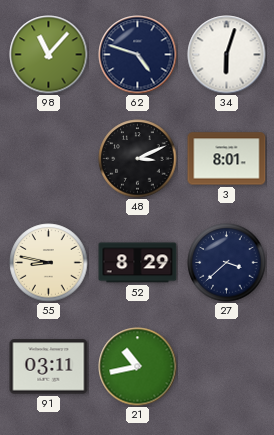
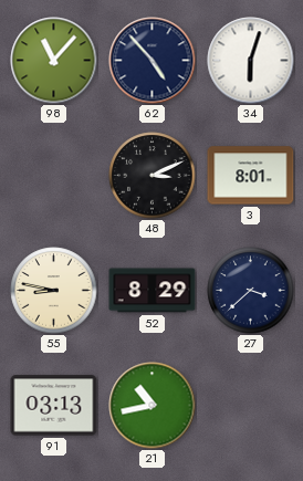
62: 4:48 -> 4:53
91: 03:11 -> 03:13
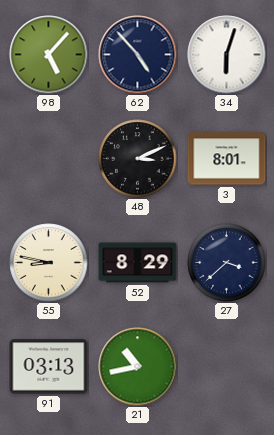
98: 11:07 -> 5:07
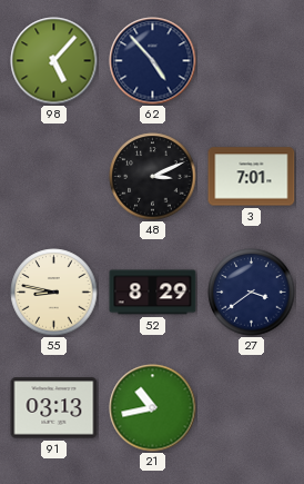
34: 6:03 -> none
3: 8:01 -> 7:01
27: 3:38 -> 3:39
